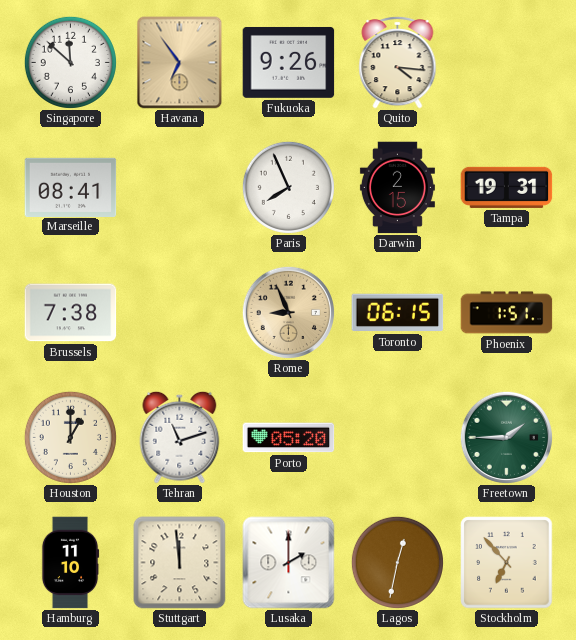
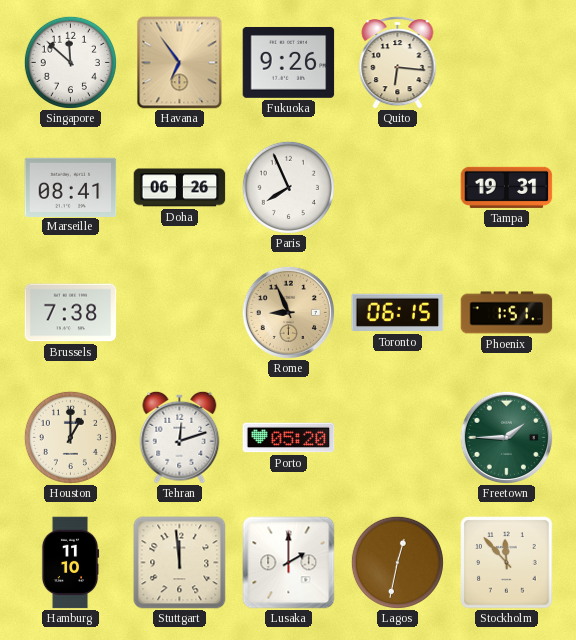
Quito: 4:16 -> 6:16
Doha: none -> 06:26
Darwin: 2:15 -> none
Tehran: 11:12 -> 12:12
Stockholm: 6:53 -> 11:53
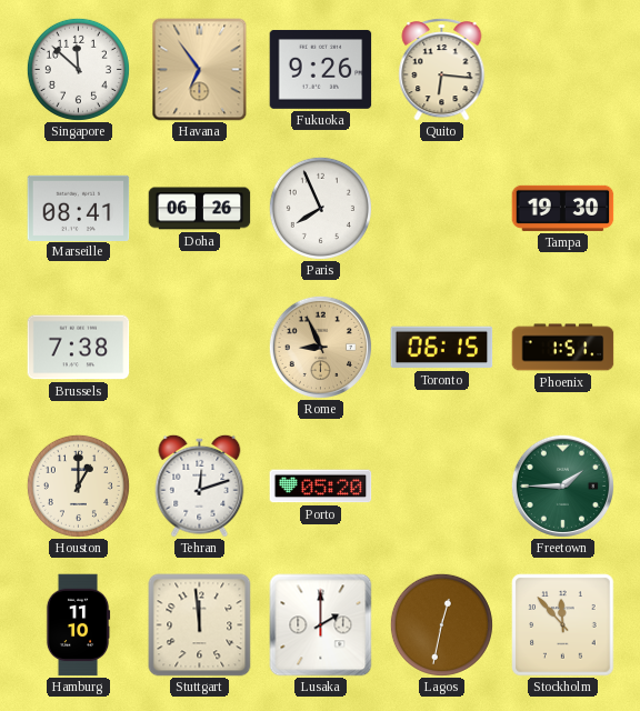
Tampa: 19:31 -> 19:30
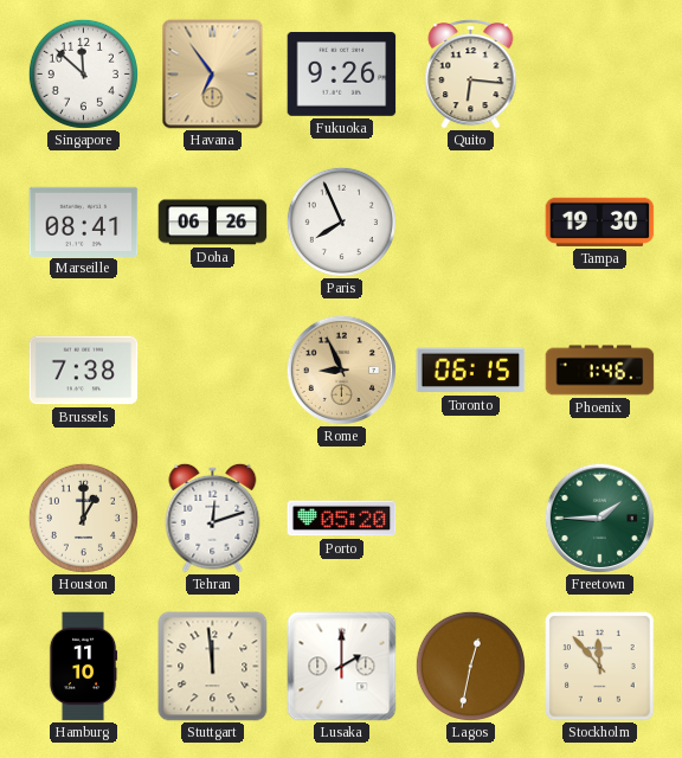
Phoenix: 1:51 -> 1:46
